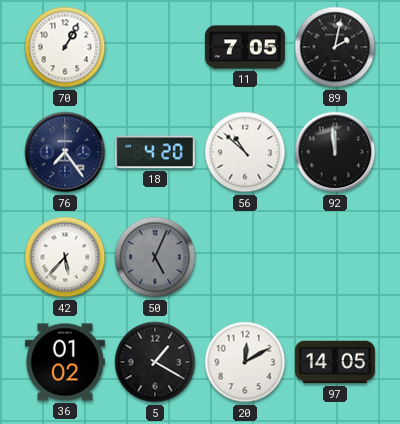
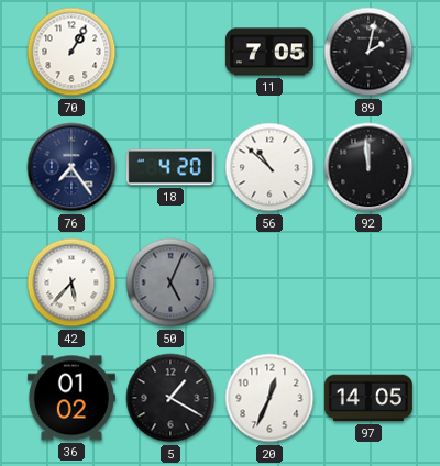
20: 12:10 -> 12:34
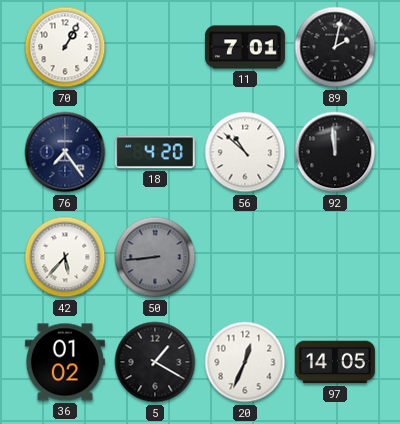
11: 7:05 -> 7:01
50: 5:04 -> 8:44
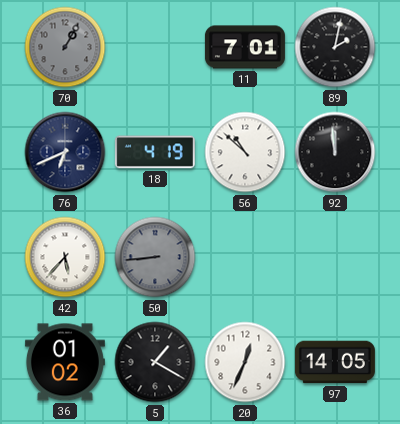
70 dial: white -> grey
76: 7:24 -> 6:41
18: 4:20 -> 4:19
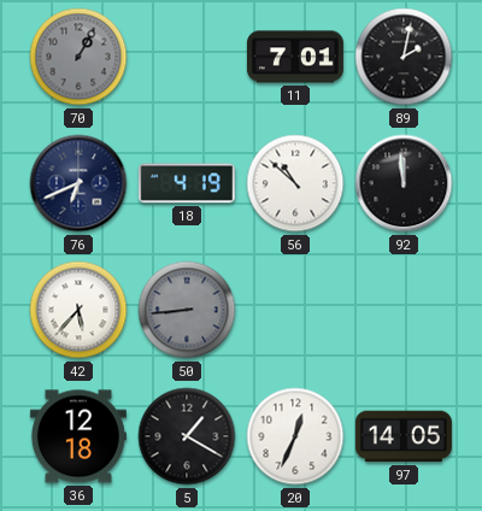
36: 01:02 -> 12:18
